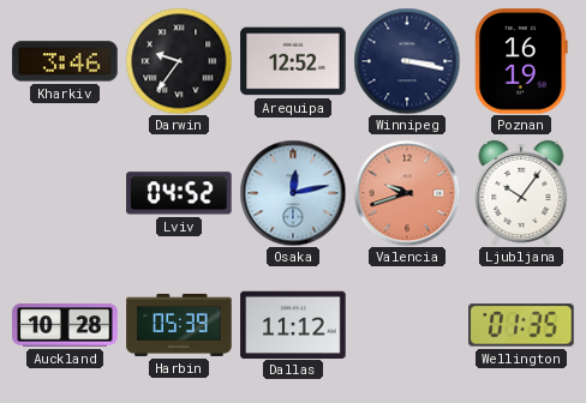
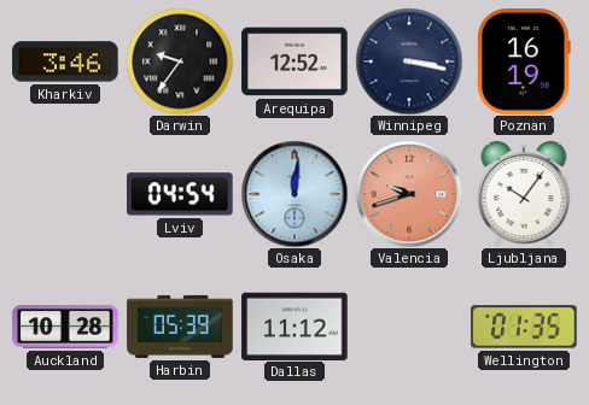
Lviv: 04:52 -> 04:54
Osaka: 12:13 -> 12:01
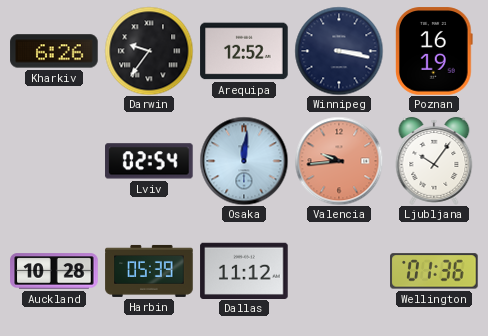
Kharkiv: 3:46 -> 6:26
Lviv: 04:54 -> 02:54
Valencia: 9:42 -> 9:44
Wellington: 01:35 -> 01:36
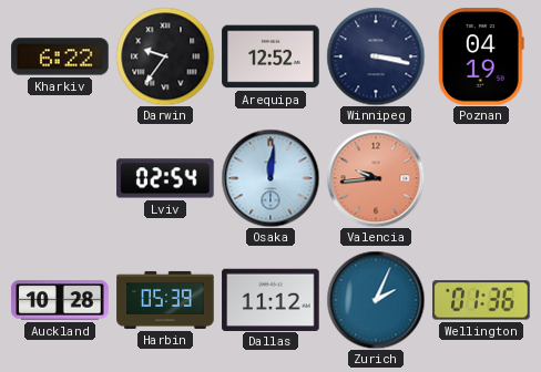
Kharkiv: 6:26 -> 6:22
Poznan: 16:19 -> 04:19
Ljubljana: 10:06 -> none
Zurich: none -> 2:04
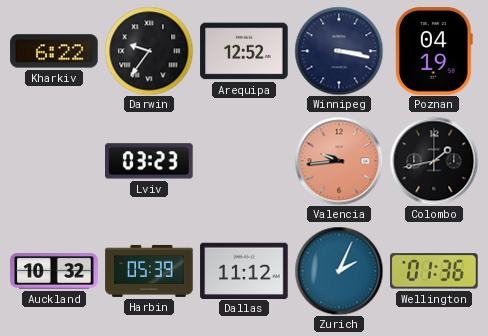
Lviv: 02:54 -> 03:23
Osaka: 12:01 -> none
Colombo: none -> 1:43
Auckland: 10:28 -> 10:32
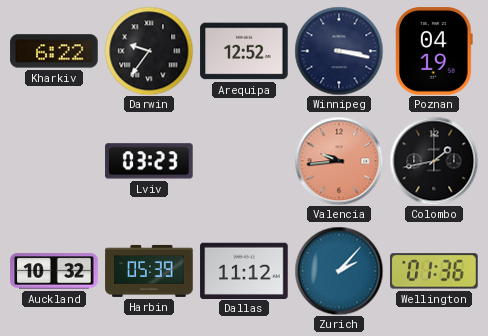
Zurich: 2:04 -> 2:07
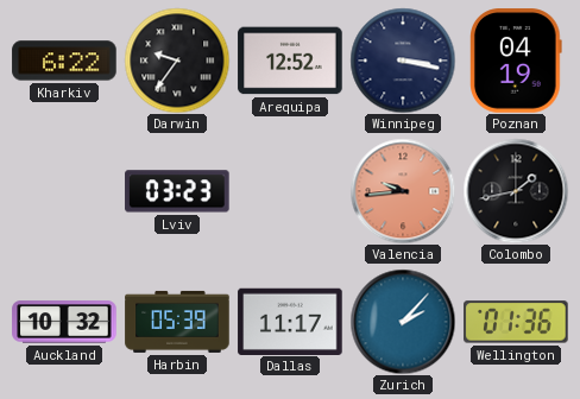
Dallas: 11:12 -> 11:17
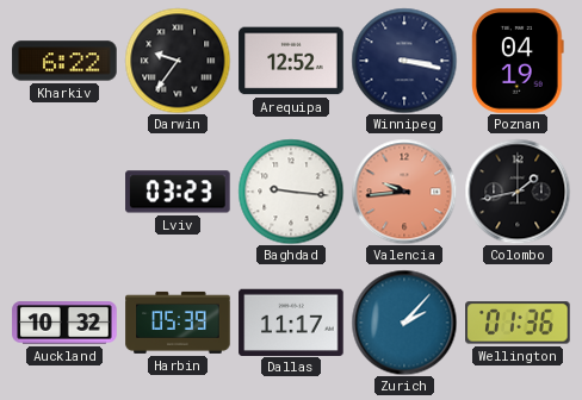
Baghdad: none -> 9:16
